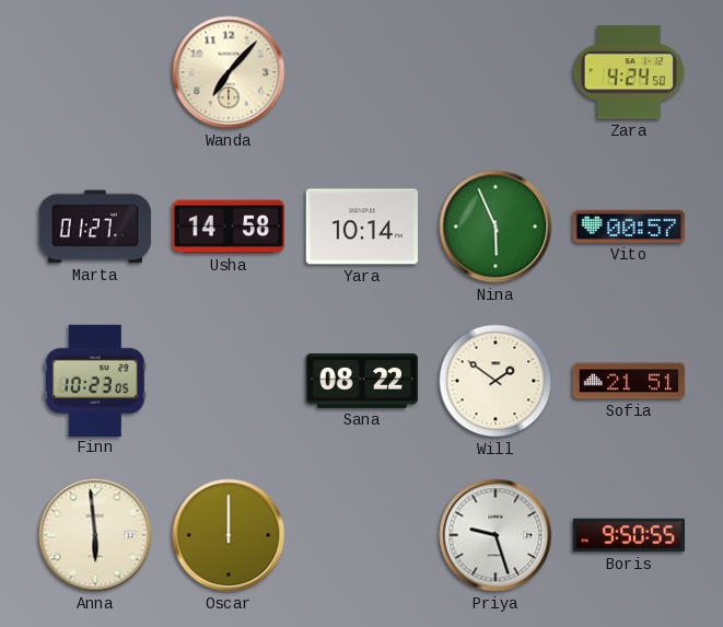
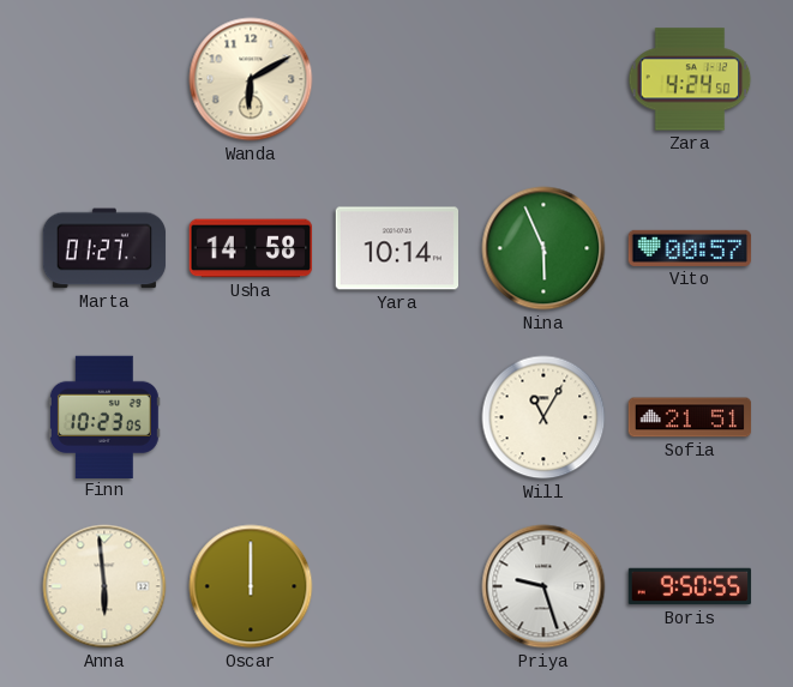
Wanda: 7:07 -> 6:10
Sana: 08:22 -> none
Will: 1:51 -> 11:05
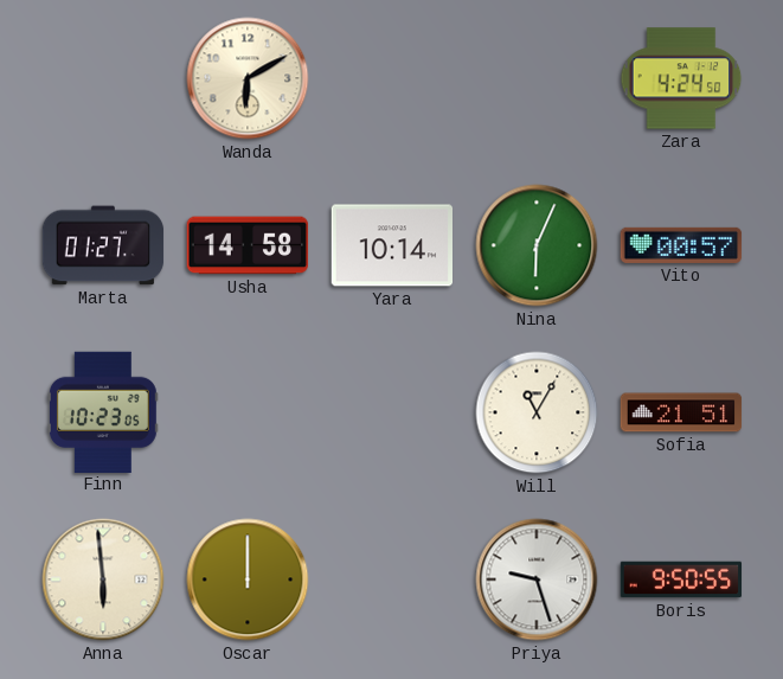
Nina: 5:56 -> 6:04
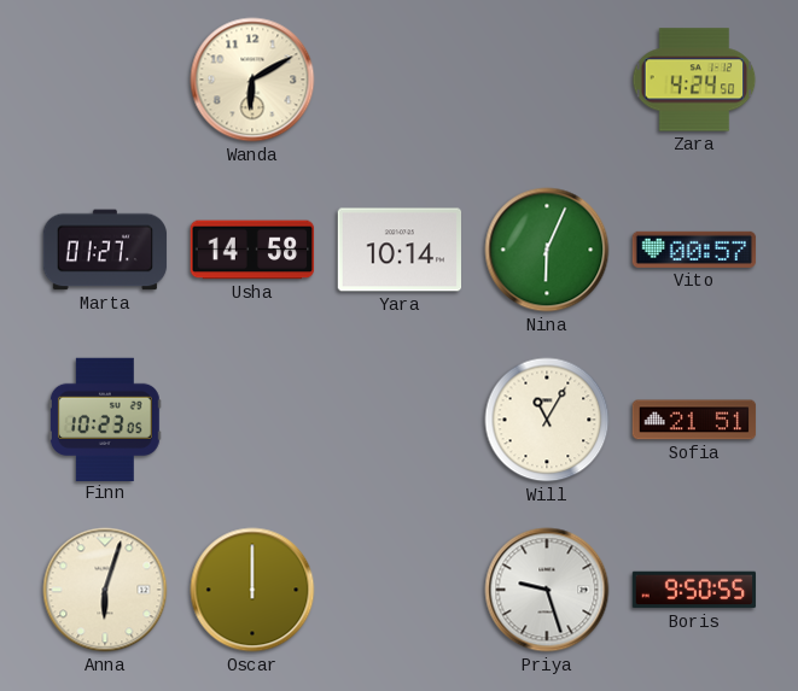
Anna: 5:59 -> 6:03
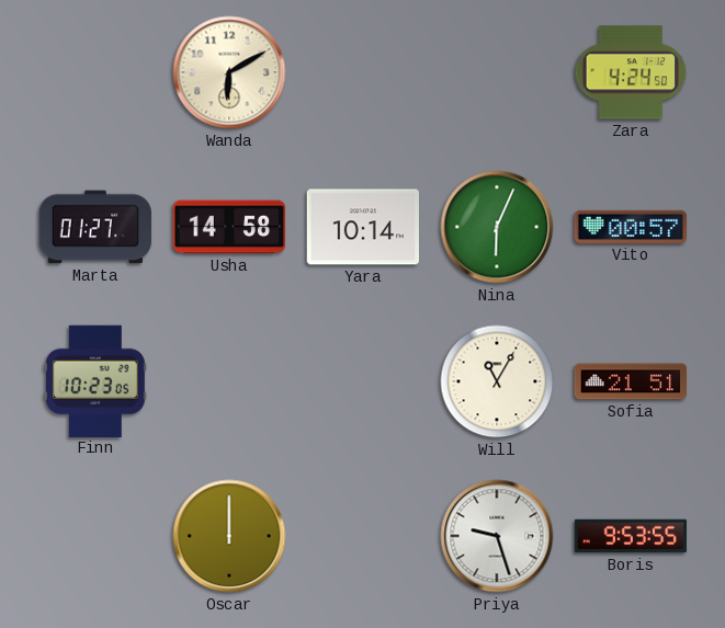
Anna: 6:03 -> none
Boris: 9:50 -> 9:53
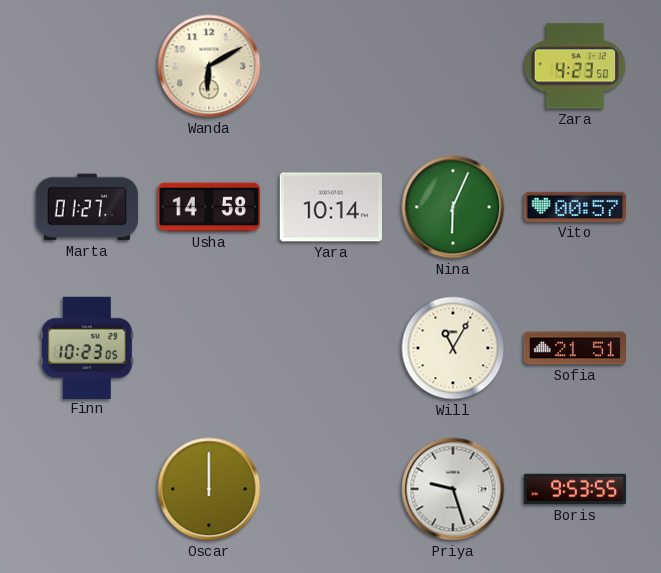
Zara: 4:24 -> 4:23
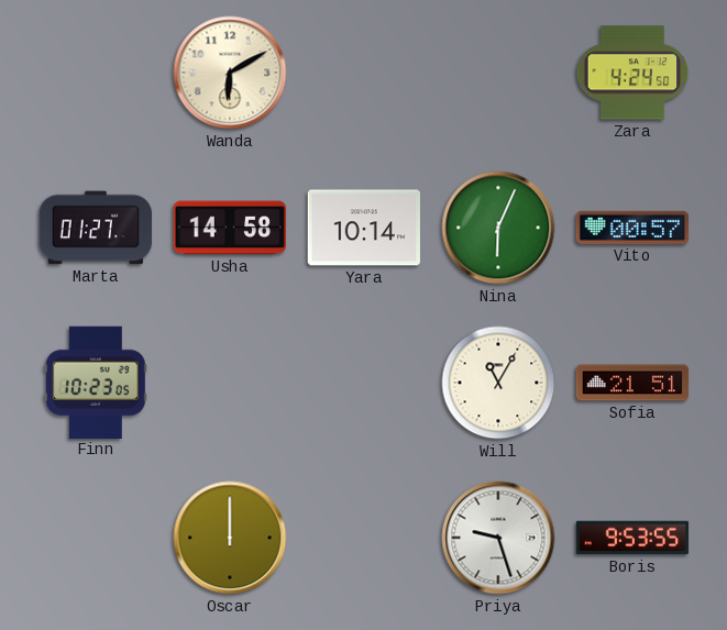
Zara: 4:23 -> 4:24
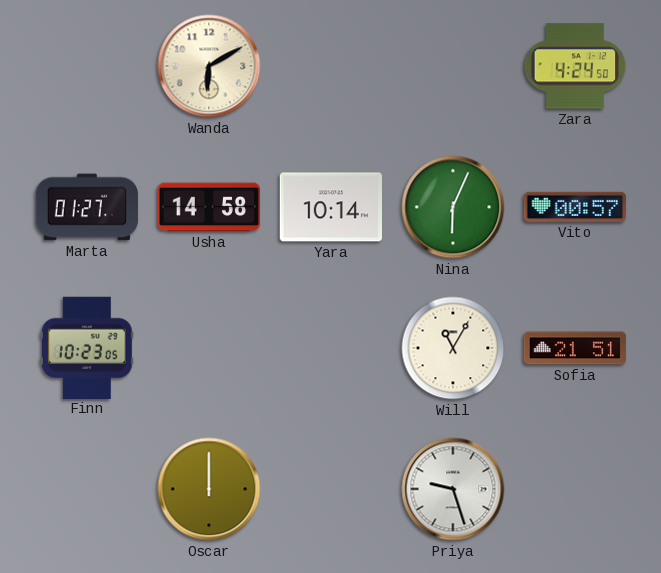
Boris: 9:53 -> none
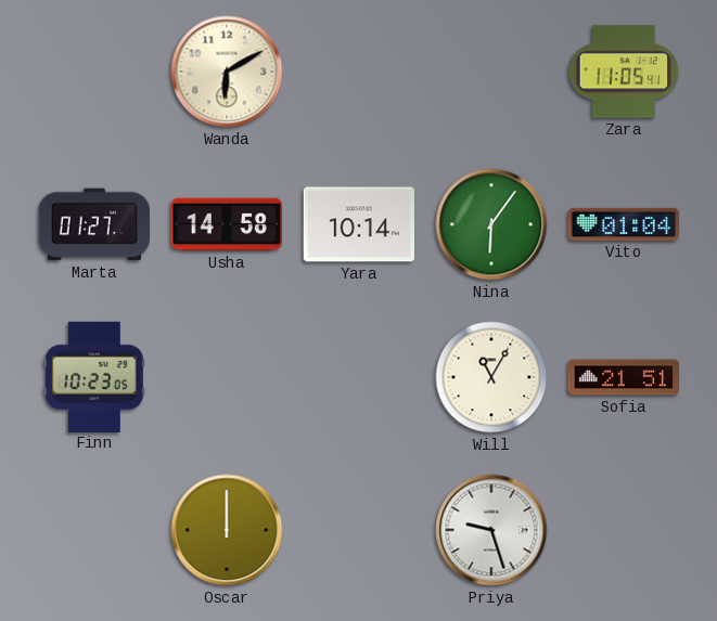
Zara: 4:24 -> 11:05
Nina: 6:04 -> 6:06
Vito: 00:57 -> 01:04
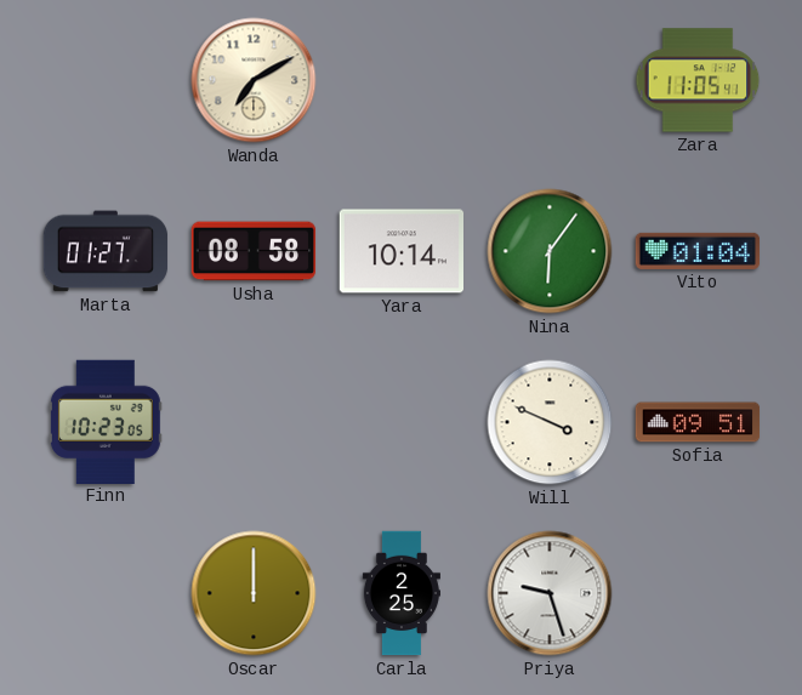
Wanda: 6:10 -> 7:10
Usha: 14:58 -> 08:58
Will: 11:05 -> 3:49
Sofia: 21:51 -> 09:51
Carla: none -> 2:25
